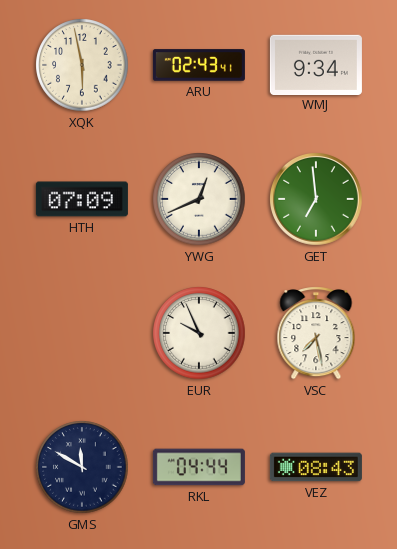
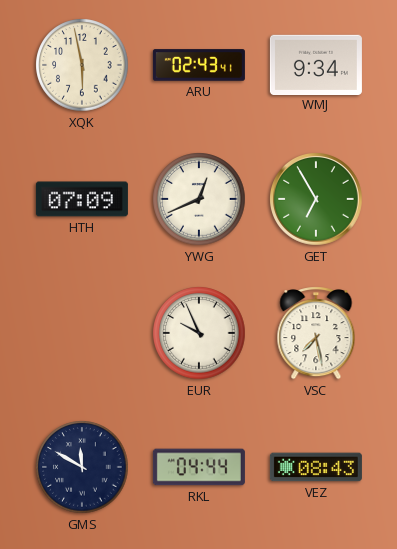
GET: 6:59 -> 6:55
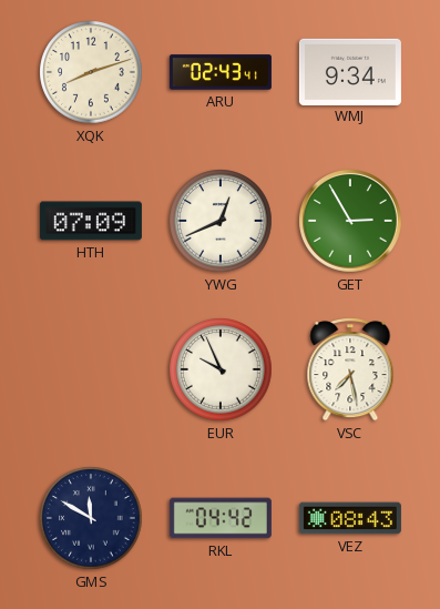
XQK: 5:58 -> 8:12
GET: 6:55 -> 2:55
RKL: 04:44 -> 04:42
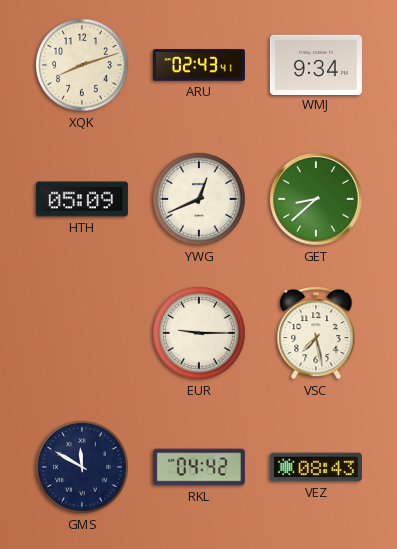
HTH: 07:09 -> 05:09
GET: 2:55 -> 8:38
EUR: 9:56 -> 9:15
